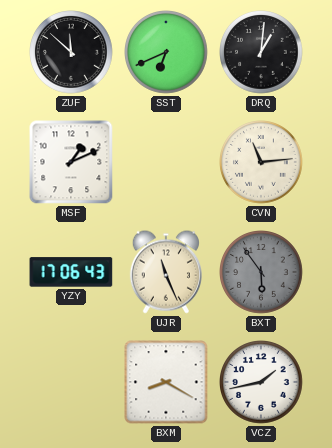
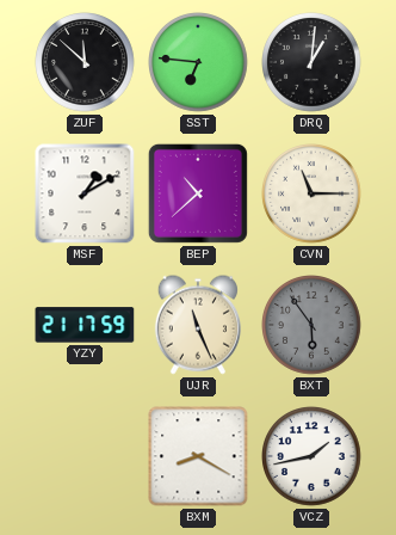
SST: 6:41 -> 6:46
MSF: 1:11 -> 1:10
BEP: none -> 10:38
CVN: 11:14 -> 11:15
YZY: 17:06 -> 21:17
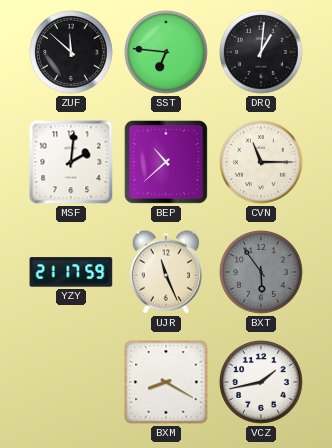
MSF: 1:10 -> 2:01
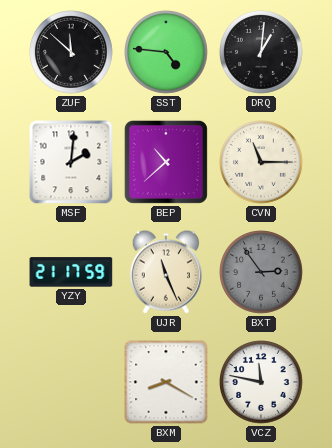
SST: 6:46 -> 4:46
BXT: 5:54 -> 2:54
VCZ: 1:43 -> 11:47
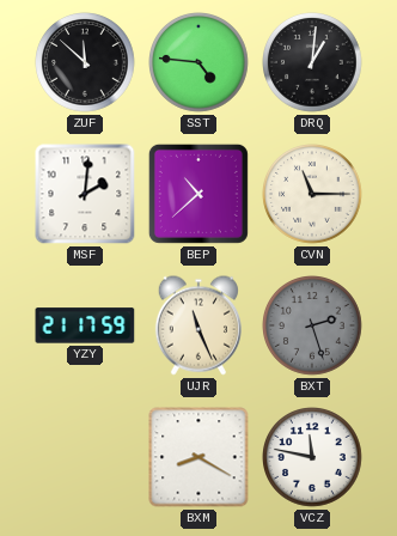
BXT: 2:54 -> 2:27
